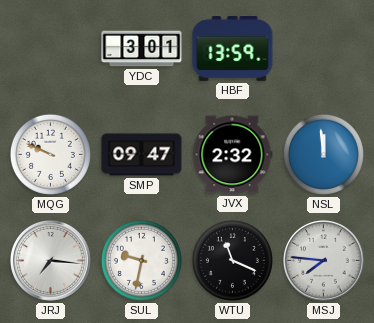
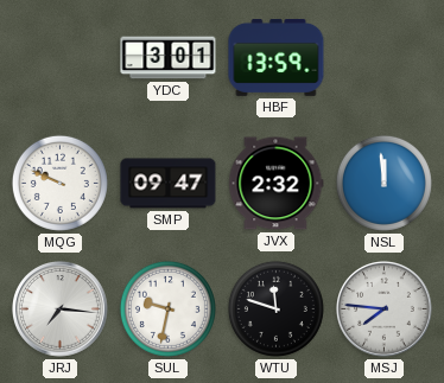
WTU: 11:19 -> 11:48
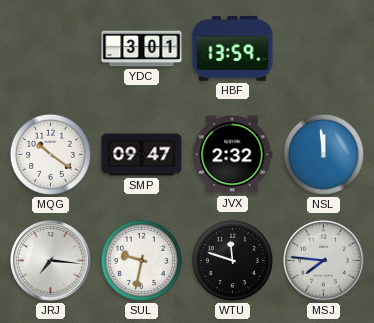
MQG: 9:49 -> 10:21
